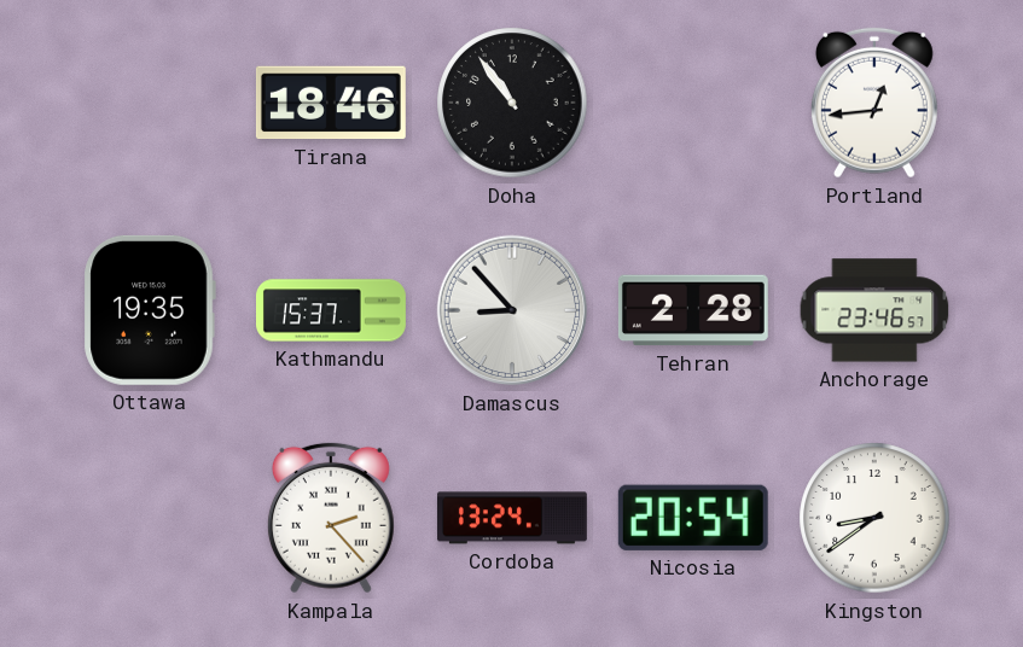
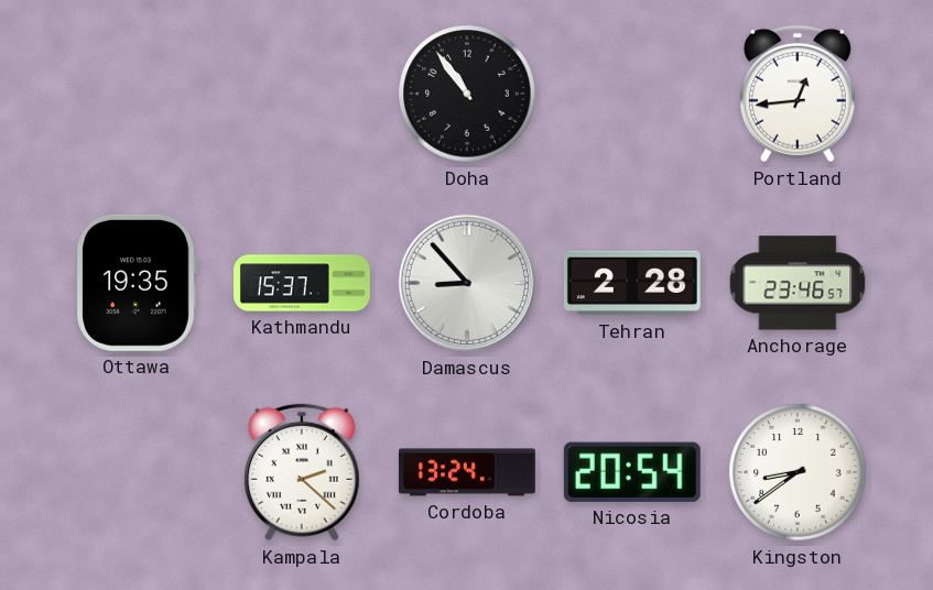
Tirana: 18:46 -> none
Kampala: 2:23 -> 2:22
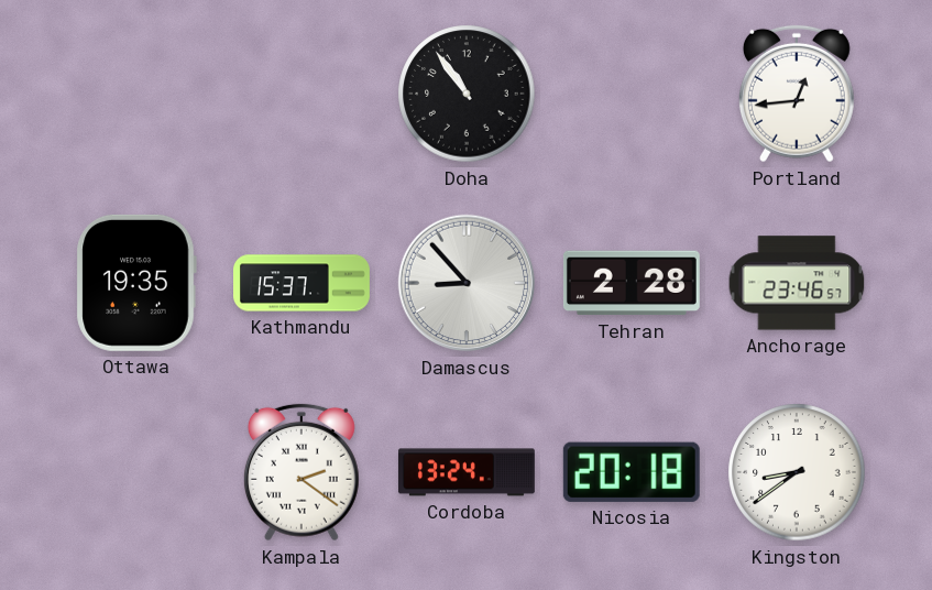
Kampala: 2:22 -> 2:21
Nicosia: 20:54 -> 20:18
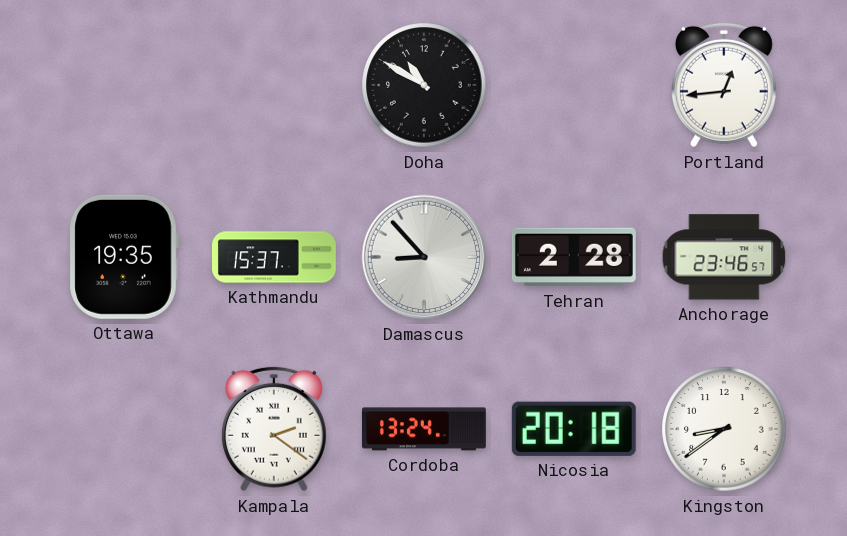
Doha: 10:54 -> 10:50
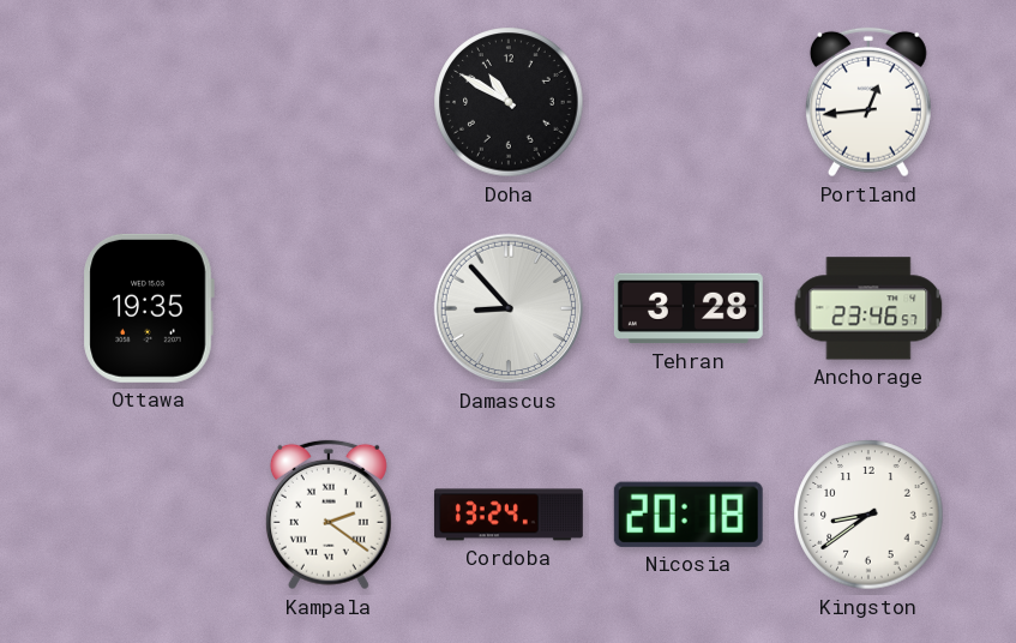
Kathmandu: 15:37 -> none
Tehran: 2:28 -> 3:28
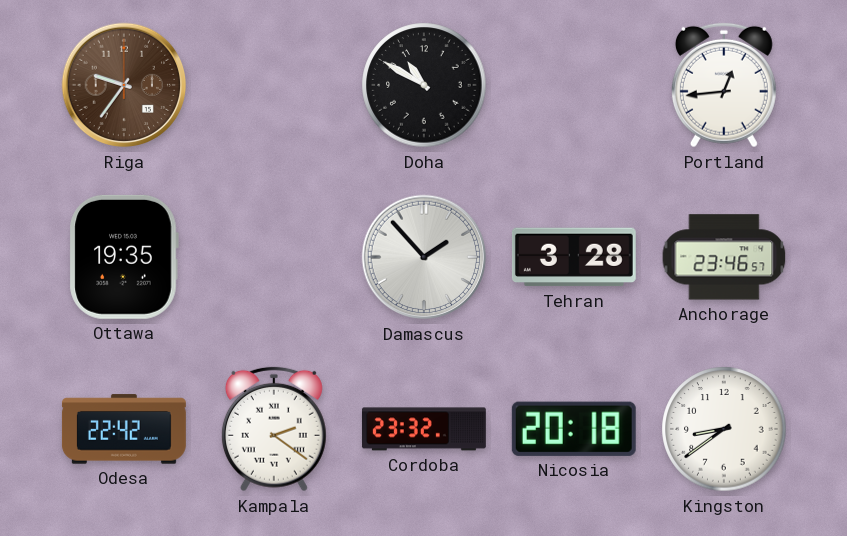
Riga: none -> 9:36
Damascus: 8:53 -> 1:53
Odesa: none -> 22:42
Cordoba: 13:24 -> 23:32
